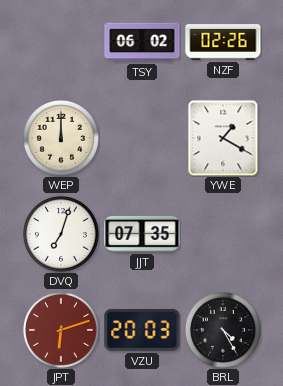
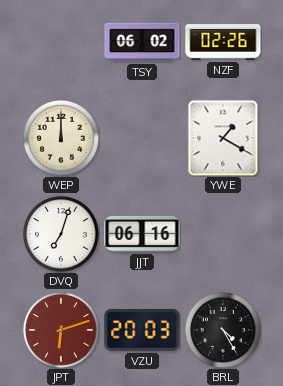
JJT: 07:35 -> 06:16
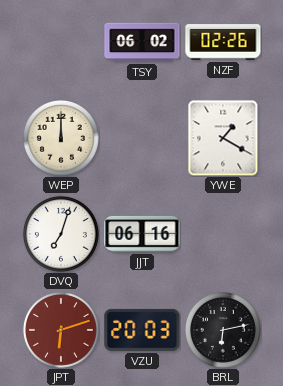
BRL: 4:25 -> 6:13
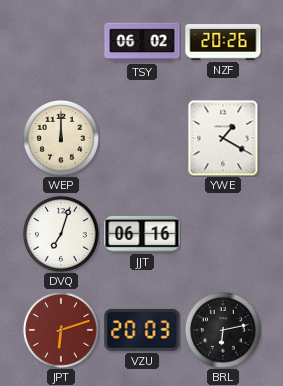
NZF: 02:26 -> 20:26
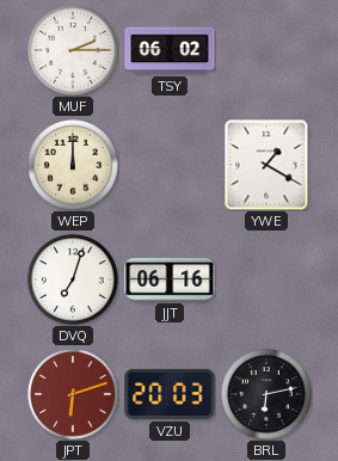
MUF: none -> 2:15
NZF: 20:26 -> none
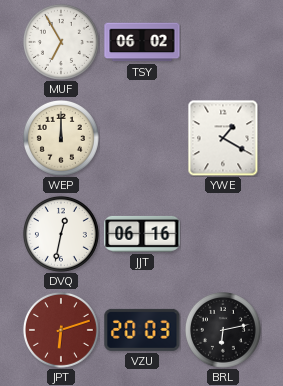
MUF: 2:15 -> 6:55
DVQ: 7:03 -> 12:32
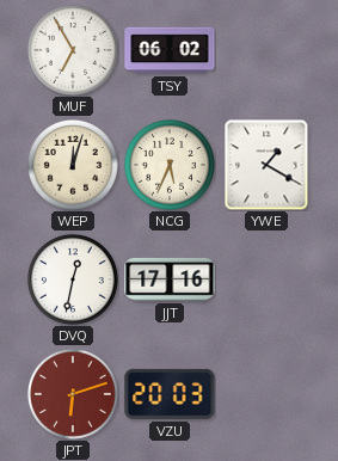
WEP: 12:00 -> 12:03
NCG: none -> 5:34
JJT: 06:16 -> 17:16
BRL: 6:13 -> none
